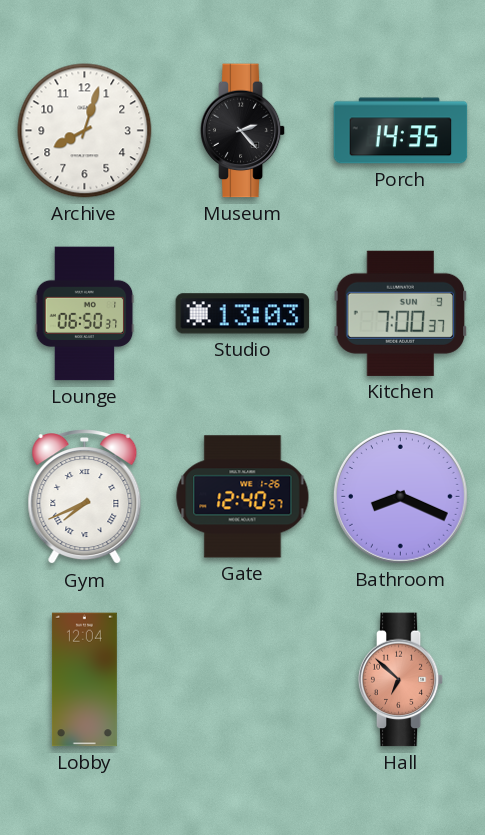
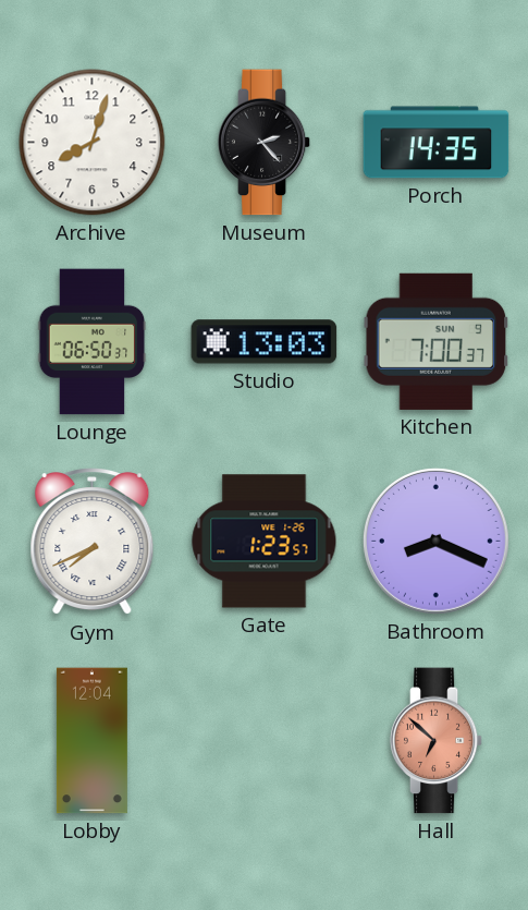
Gate: 12:40 -> 1:23
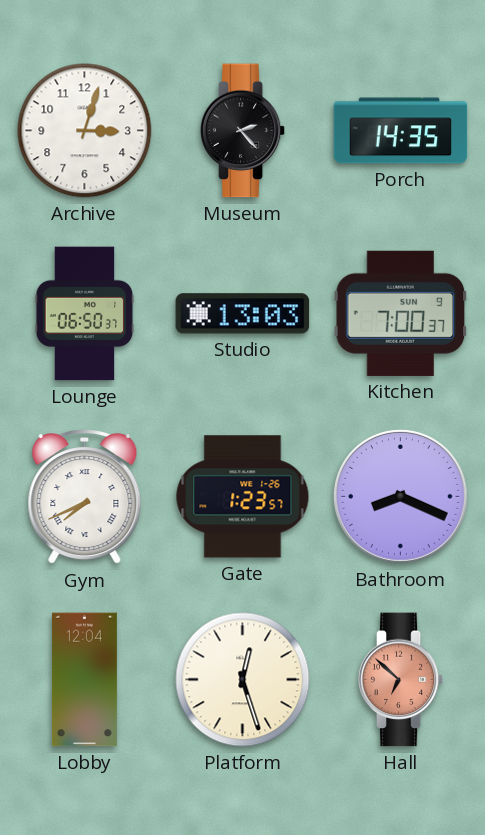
Archive: 8:03 -> 3:03
Platform: none -> 12:27
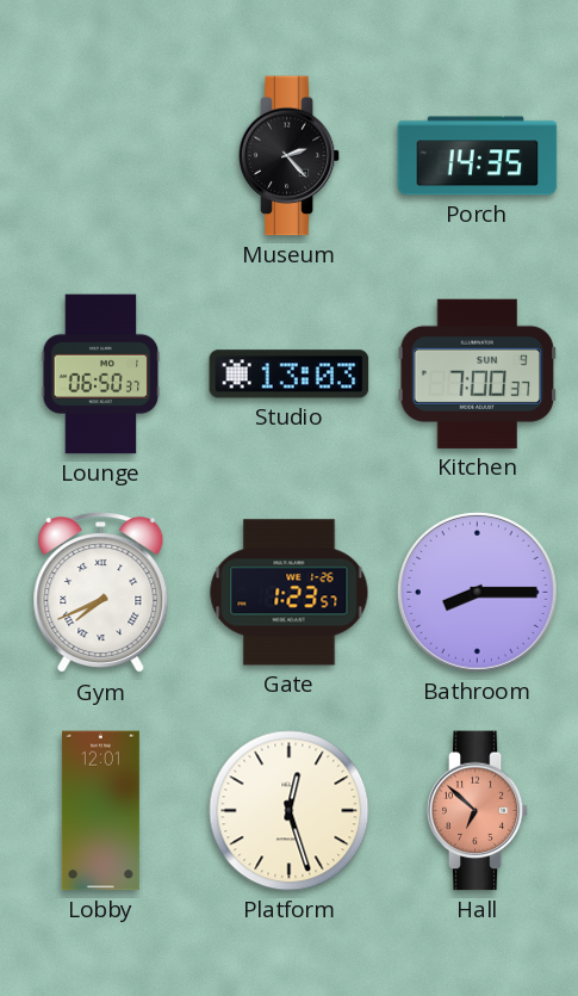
Archive: 3:03 -> none
Bathroom: 8:19 -> 8:15
Lobby: 12:04 -> 12:01
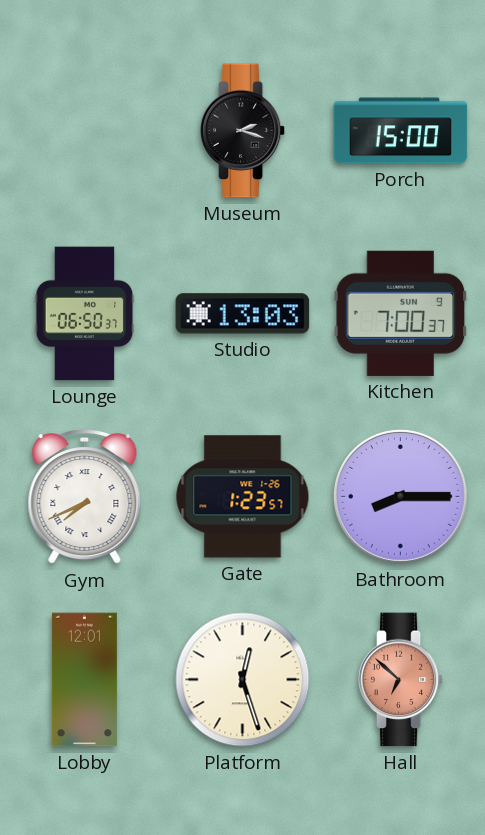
Museum: 2:23 -> 2:18
Porch: 14:35 -> 15:00
